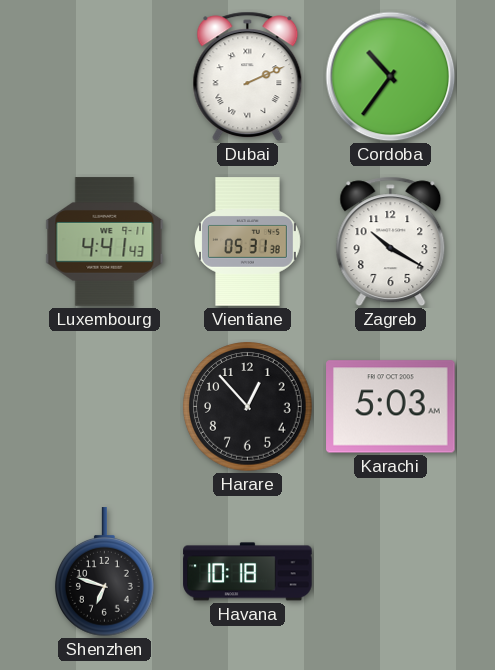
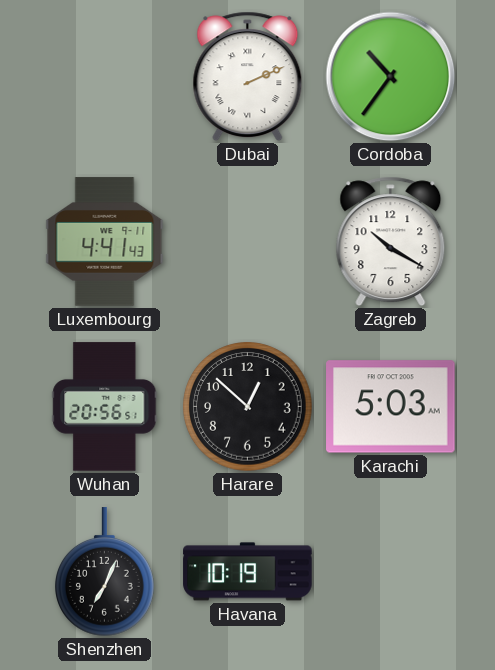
Vientiane: 05:31 -> none
Wuhan: none -> 20:56
Harare: 12:53 -> 12:52
Shenzhen: 6:48 -> 7:04
Havana: 10:18 -> 10:19
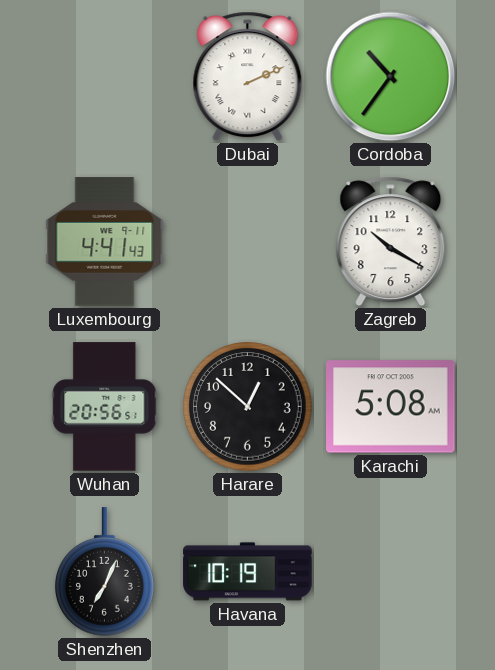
Karachi: 5:03 -> 5:08
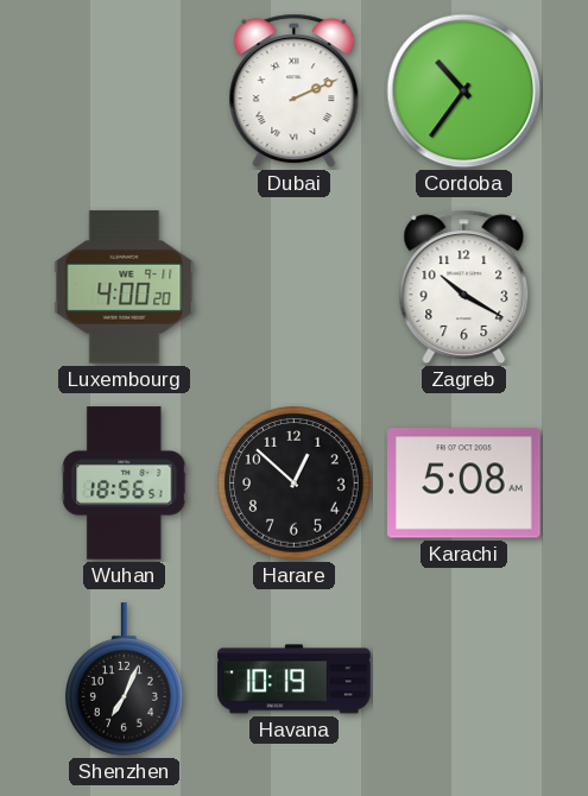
Luxembourg: 4:41 -> 4:00
Wuhan: 20:56 -> 18:56
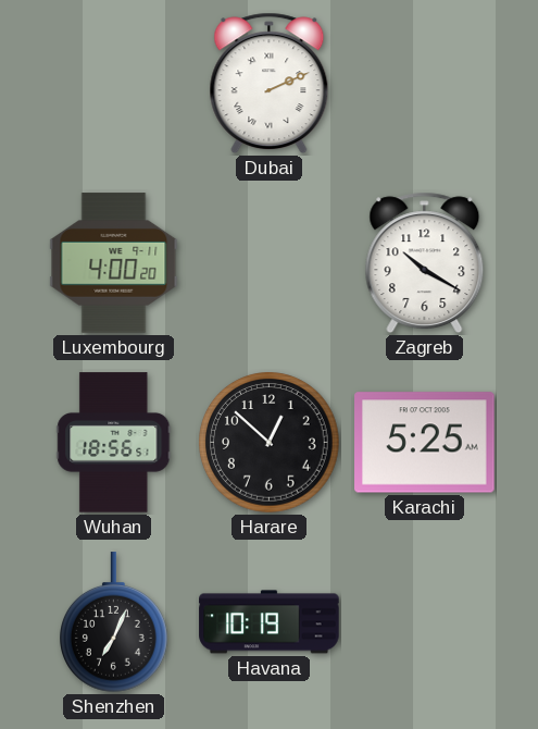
Cordoba: 10:36 -> none
Karachi: 5:08 -> 5:25
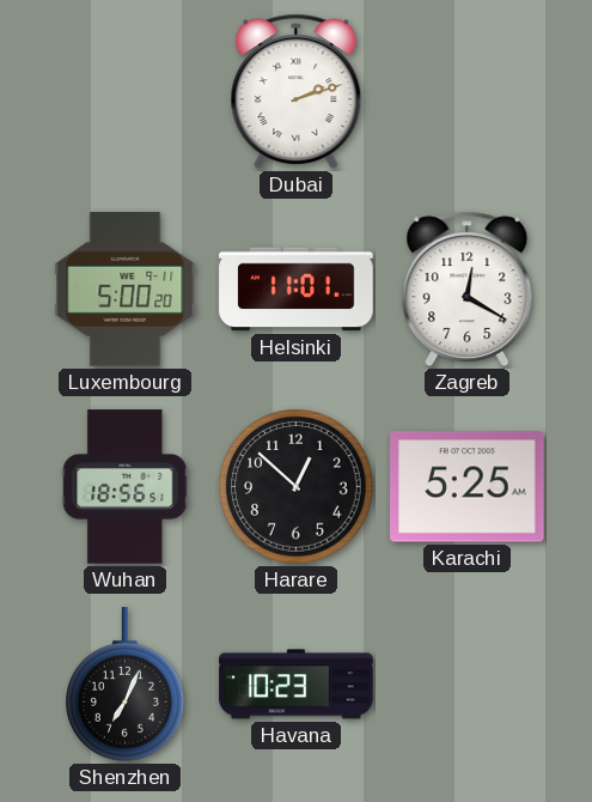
Dubai: 2:11 -> 2:12
Luxembourg: 4:00 -> 5:00
Helsinki: none -> 11:01
Zagreb: 10:20 -> 12:20
Havana: 10:19 -> 10:23
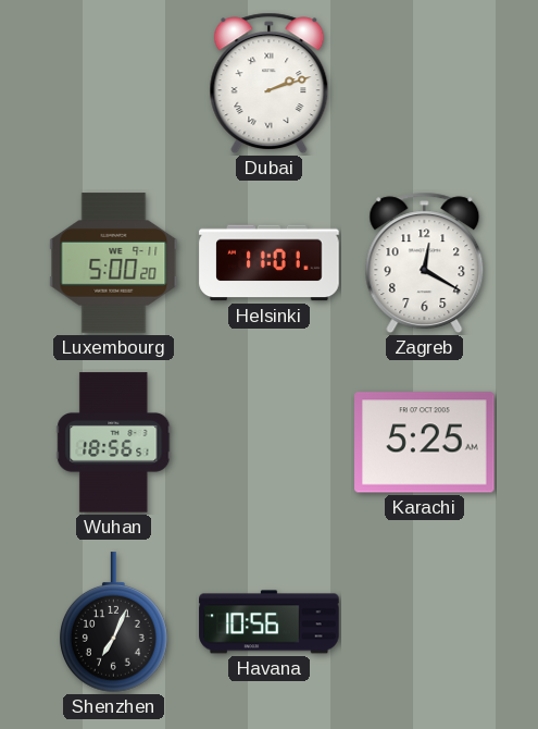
Harare: 12:52 -> none
Havana: 10:23 -> 10:56
